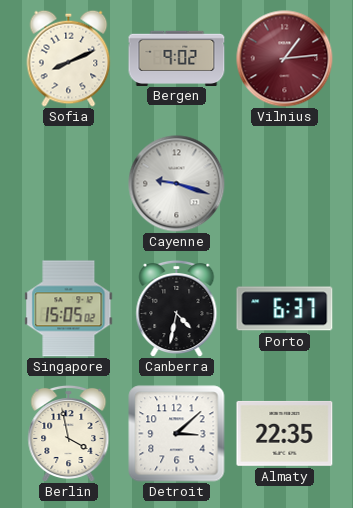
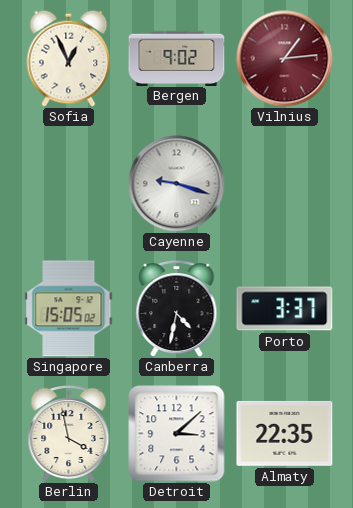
Sofia: 8:11 -> 12:56
Porto: 6:37 -> 3:37
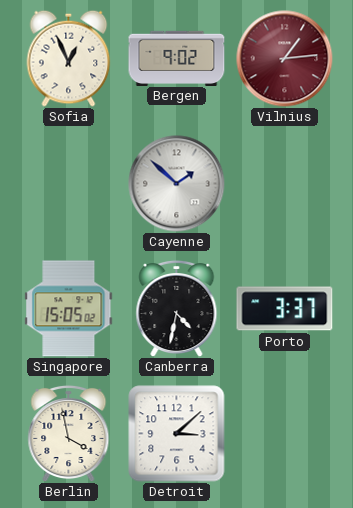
Cayenne: 9:18 -> 1:52
Almaty: 22:35 -> none
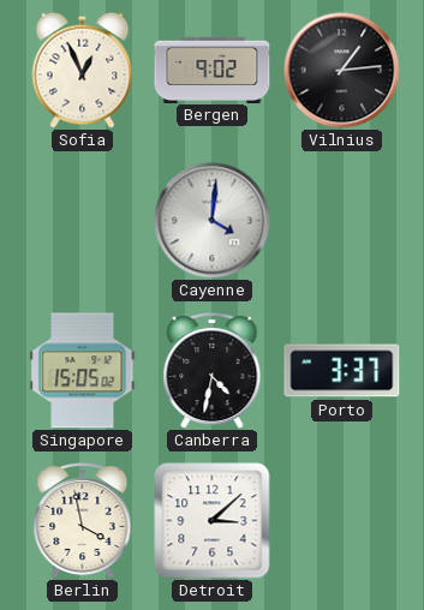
Vilnius dial: burgundy -> black
Cayenne: 1:52 -> 4:01
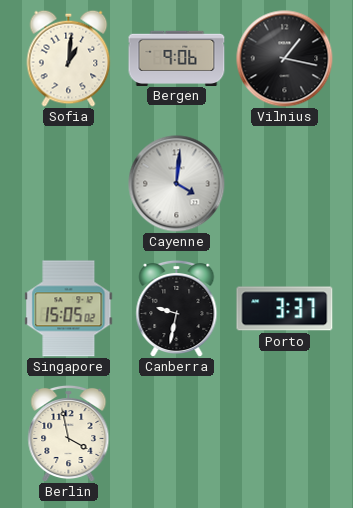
Sofia: 12:56 -> 1:01
Bergen: 9:02 -> 9:06
Vilnius: 1:14 -> 1:17
Canberra: 4:32 -> 9:32
Detroit: 3:08 -> none
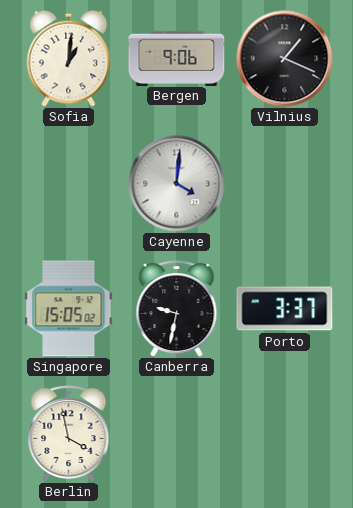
Vilnius: 1:17 -> 1:19
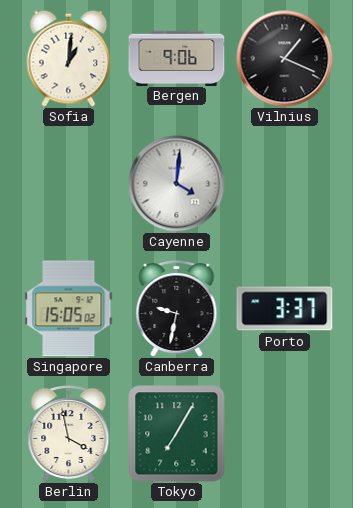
Tokyo: none -> 7:05
